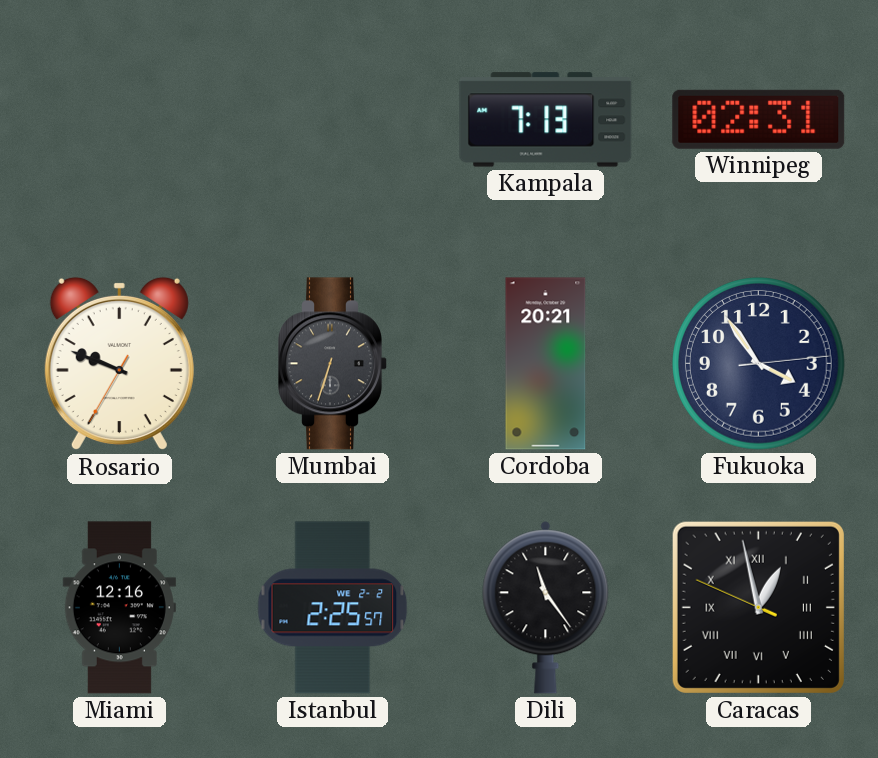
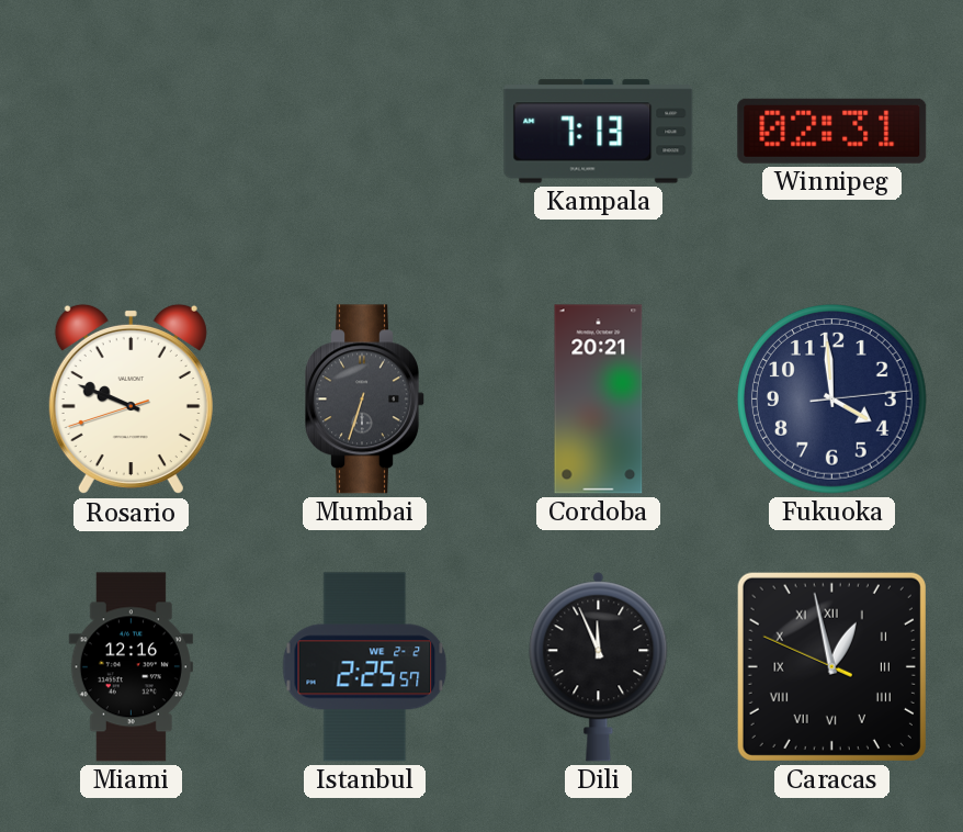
Rosario: 9:48:35 -> 9:48:42
Fukuoka: 3:54 -> 3:59
Dili: 11:24 -> 11:56
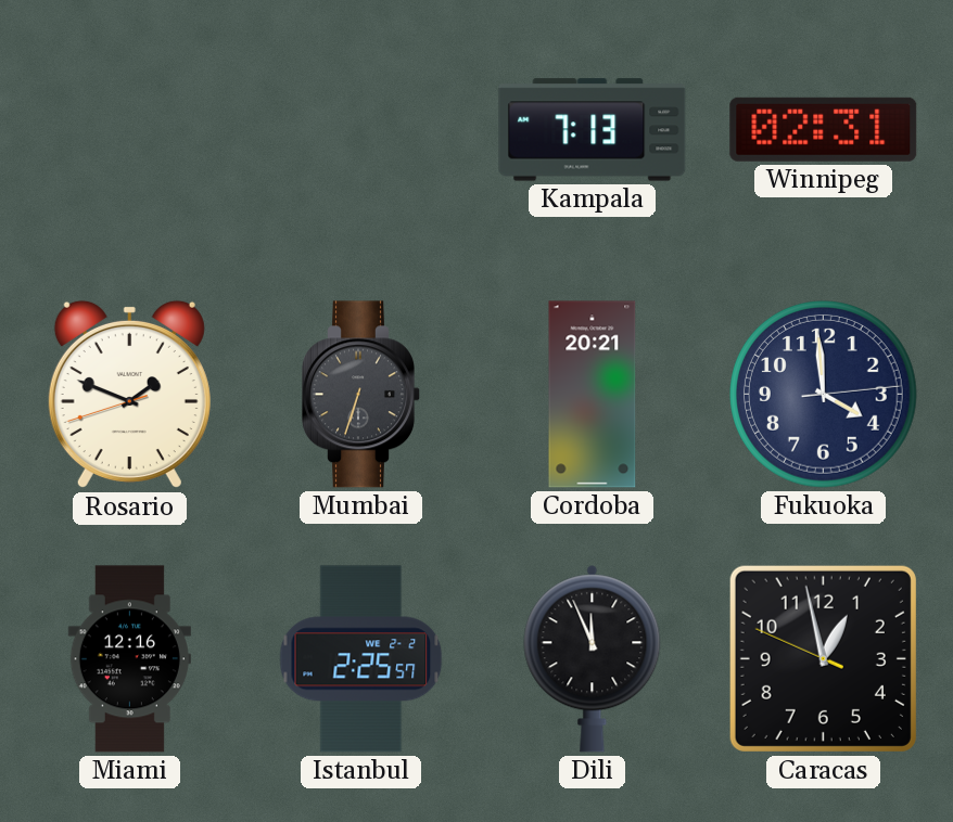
Rosario: 9:48 -> 1:48
Caracas numerals: Roman -> Arabic
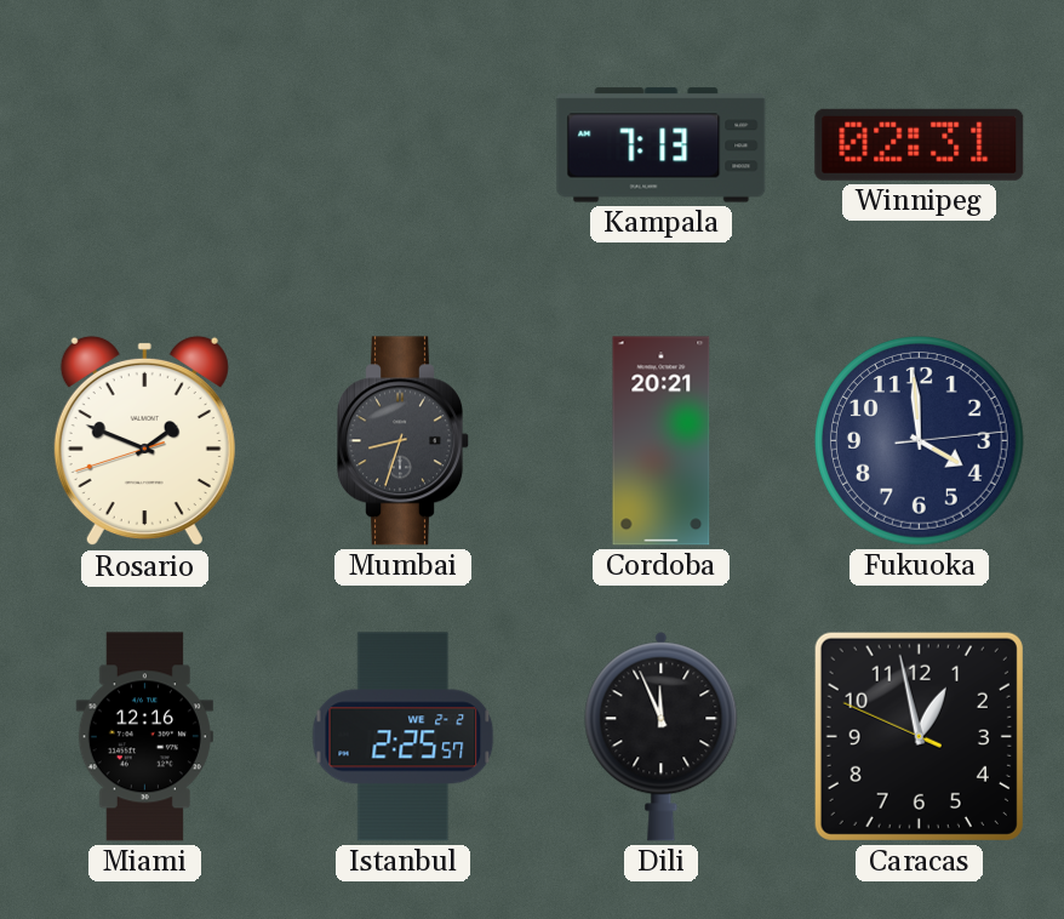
Mumbai: 6:33 -> 8:33
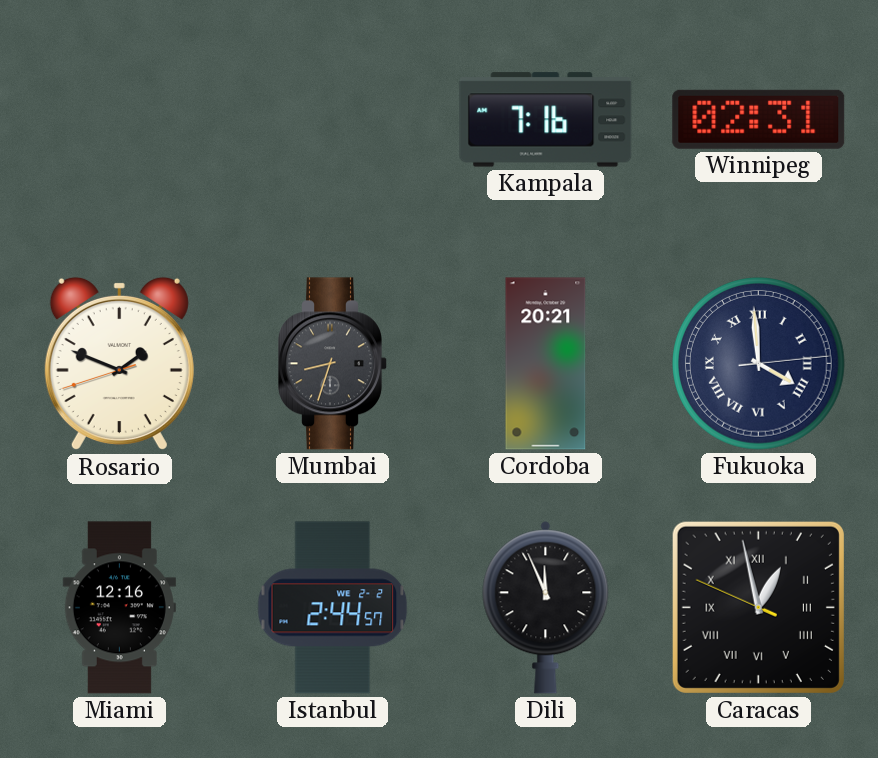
Kampala: 7:13 -> 7:16
Fukuoka numerals: Arabic -> Roman
Istanbul: 2:25 -> 2:44
Caracas numerals: Arabic -> Roman
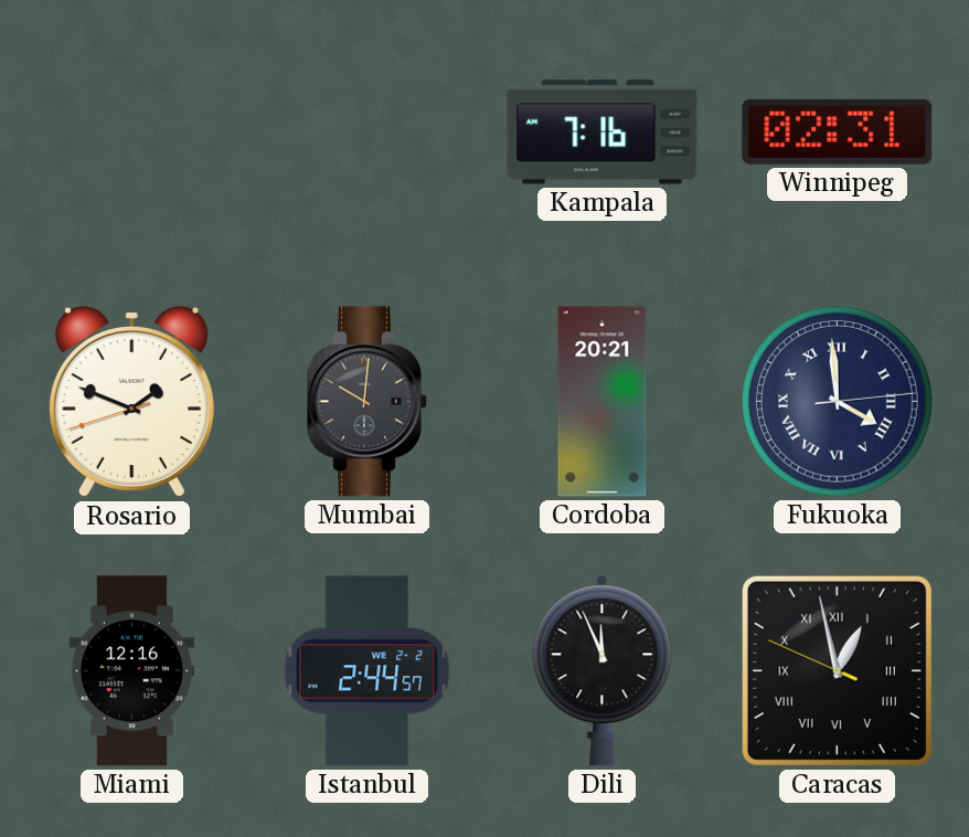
Mumbai: 8:33 -> 10:01
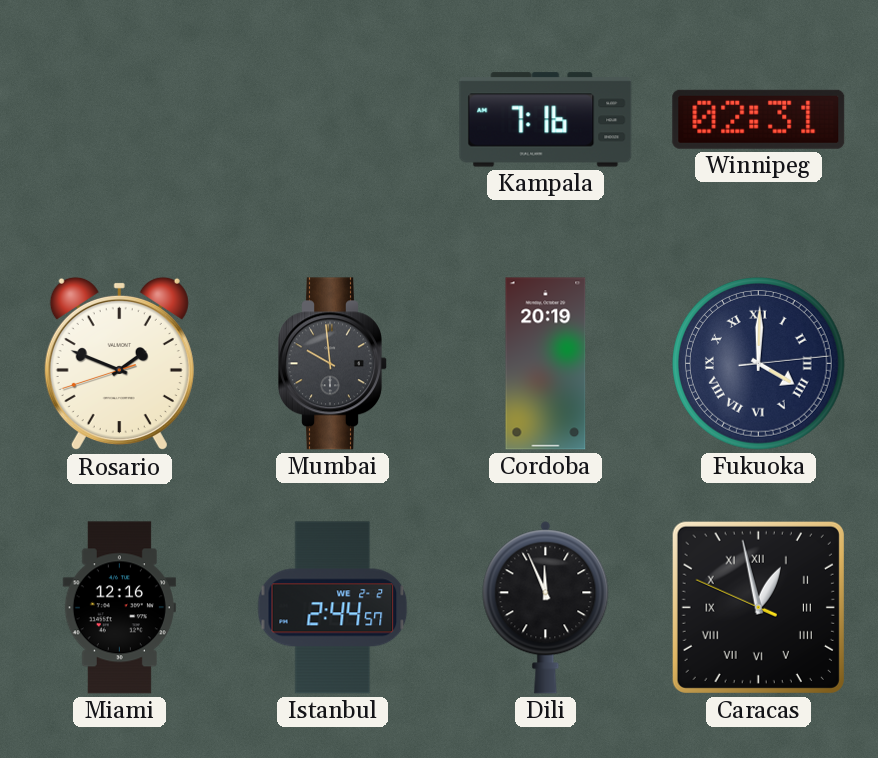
Mumbai: 10:01 -> 9:59
Cordoba: 20:21 -> 20:19
Fukuoka: 3:59 -> 4:00
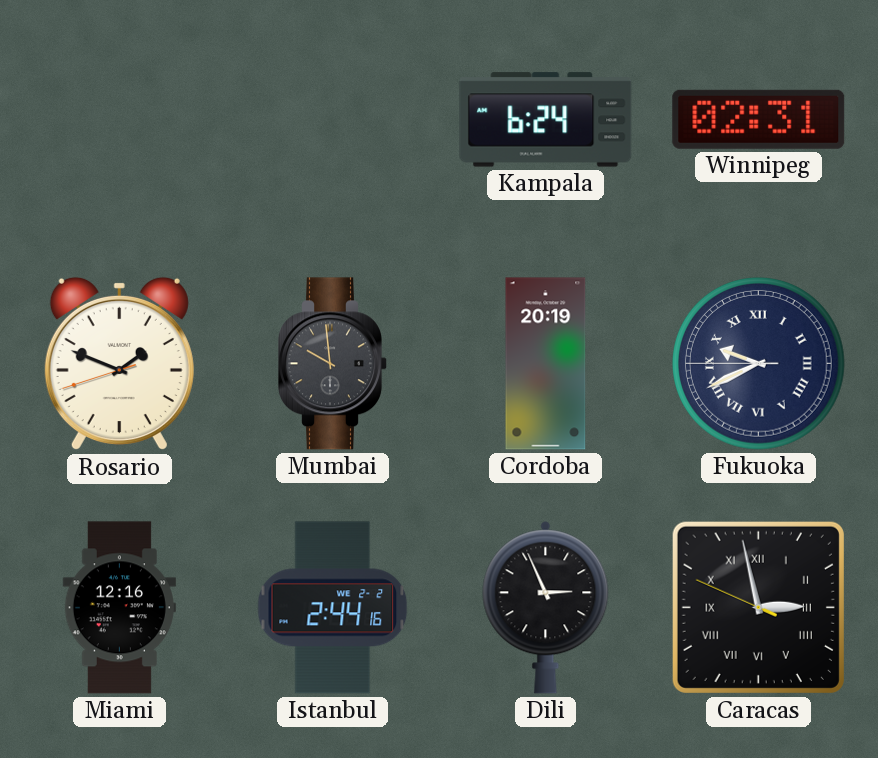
Kampala: 7:16 -> 6:24
Fukuoka: 4:00 -> 9:40
Istanbul: 2:44:57 -> 2:44:16
Dili: 11:56 -> 2:56
Caracas: 12:57 -> 2:57
